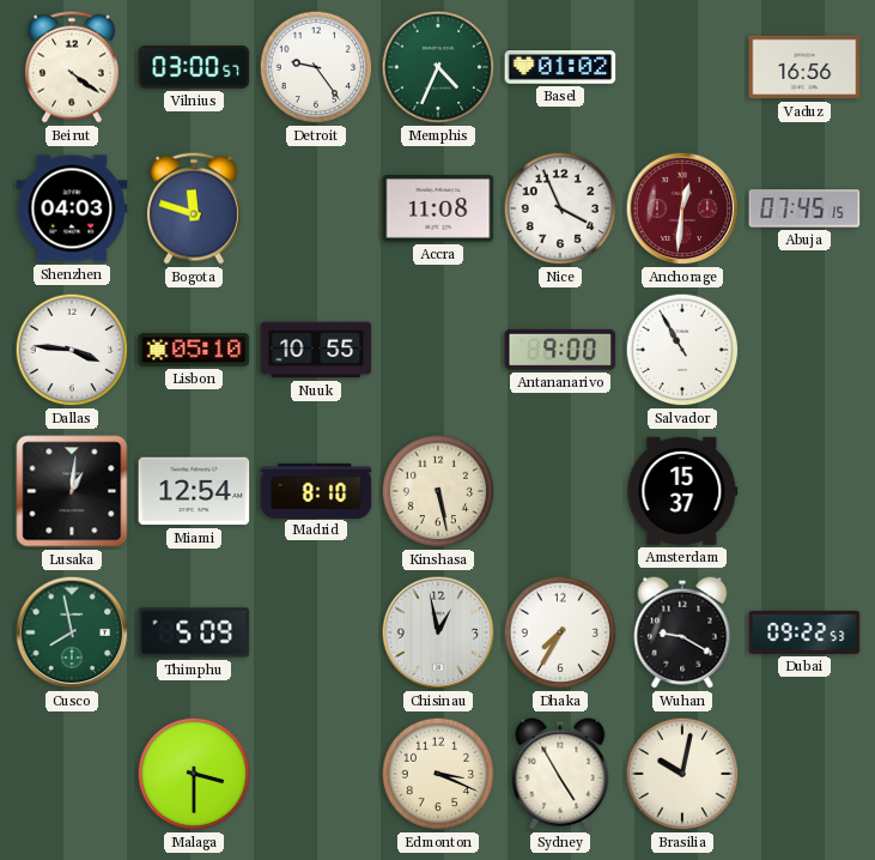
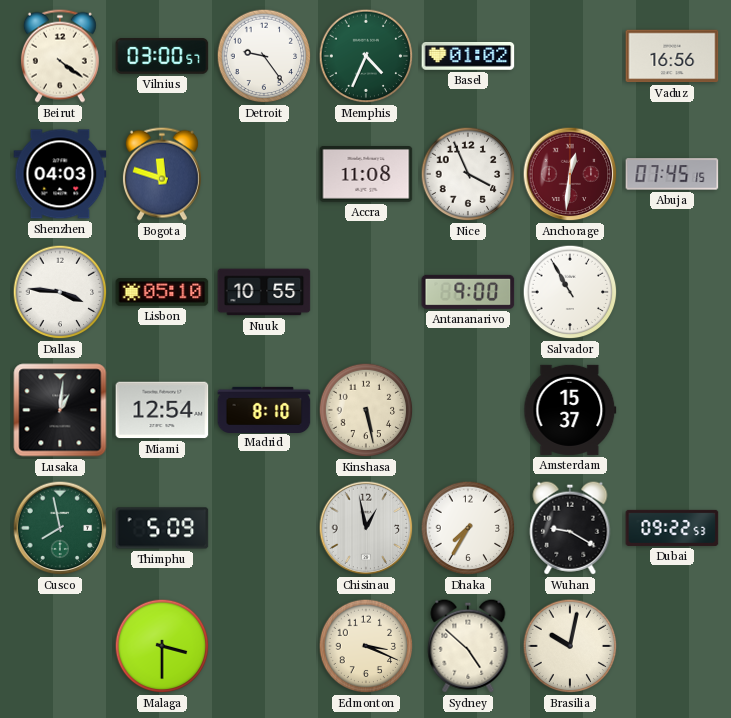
Sydney: 4:55 -> 4:52
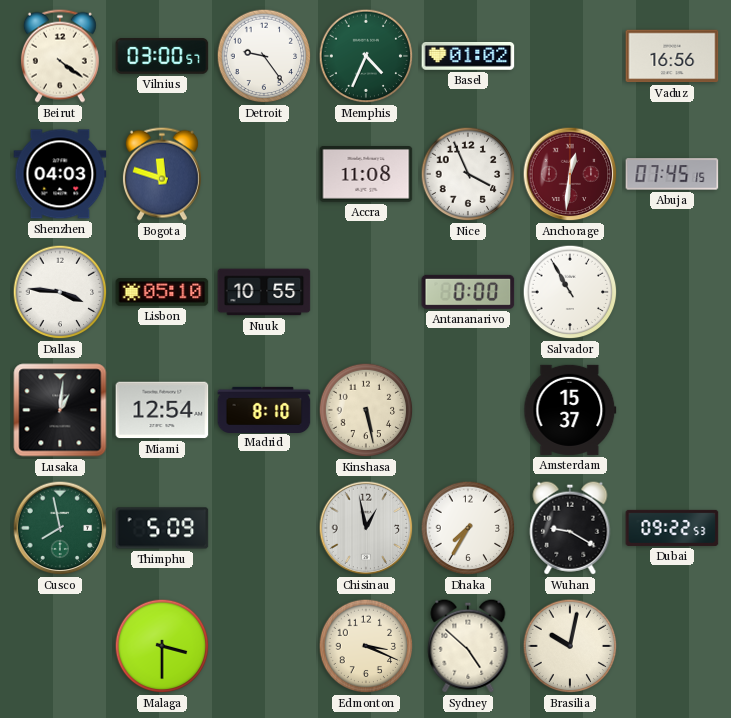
Antananarivo: 9:00 -> 0:00
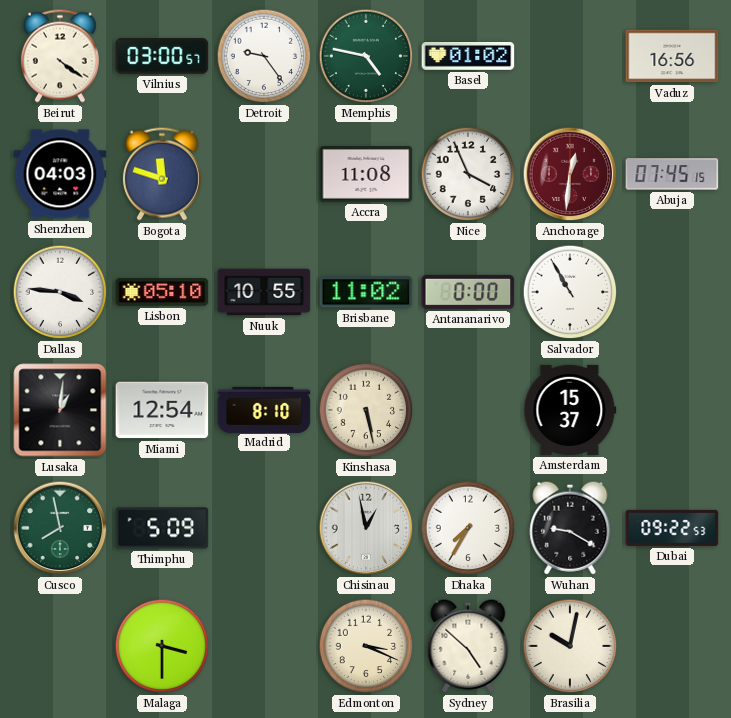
Memphis: 4:34 -> 4:47
Brisbane: none -> 11:02
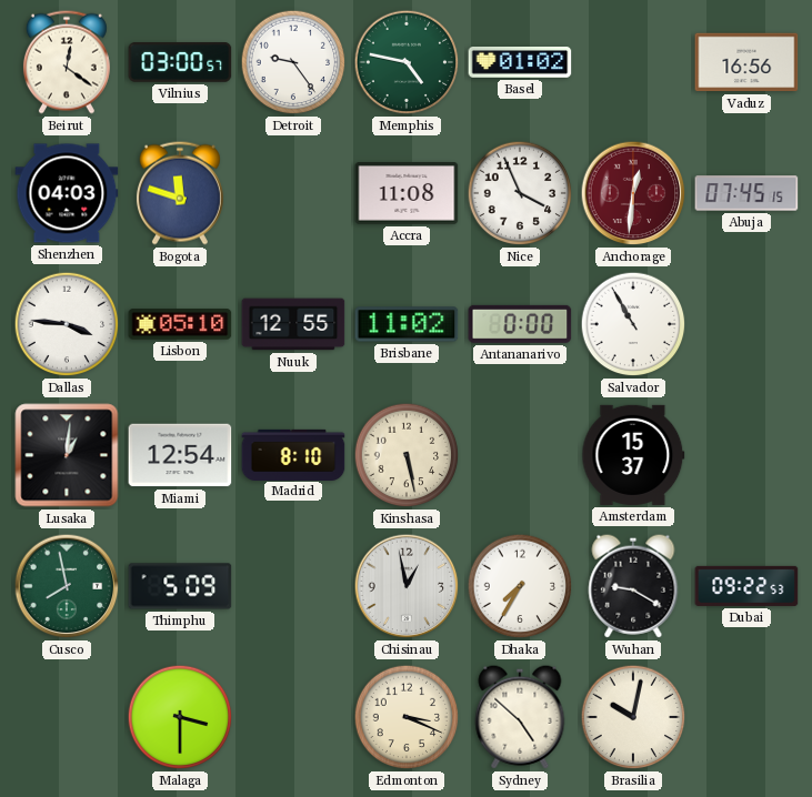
Beirut: 4:21 -> 12:21
Nuuk: 10:55 -> 12:55
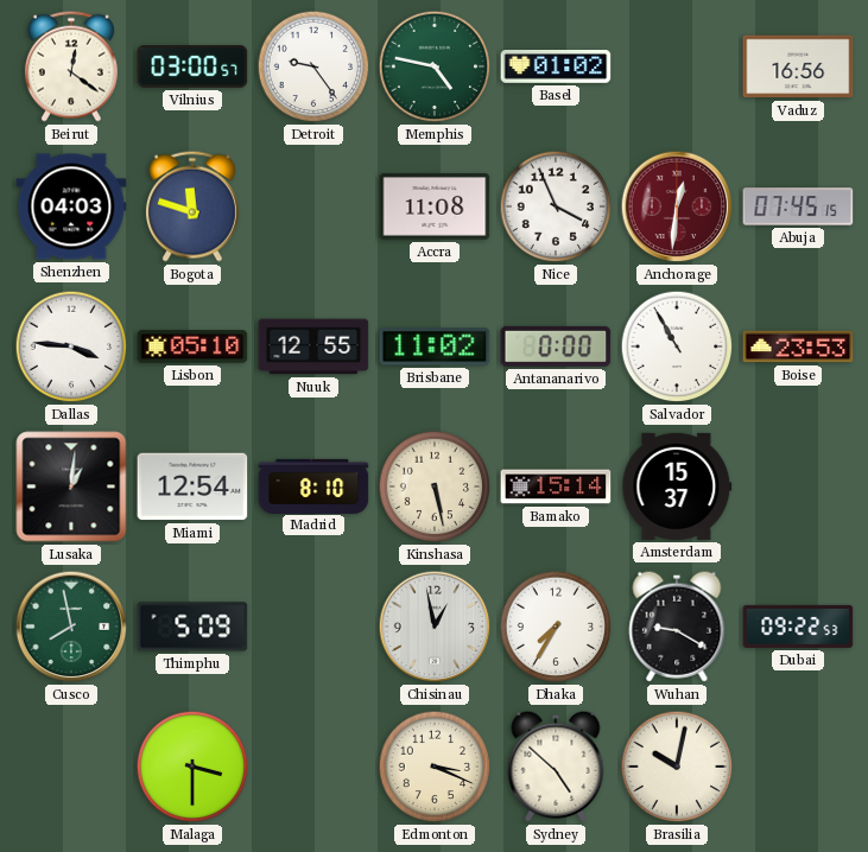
Boise: none -> 23:53
Bamako: none -> 15:14
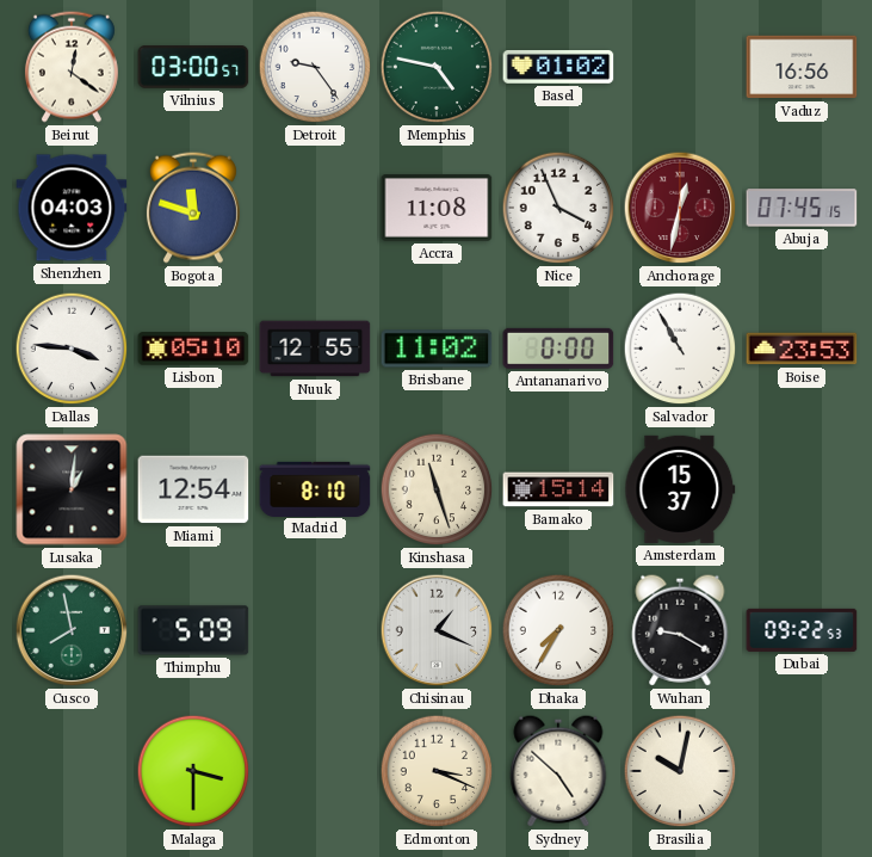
Anchorage: 12:31 -> 12:32
Kinshasa: 5:28 -> 11:27
Chisinau: 12:58 -> 1:19
